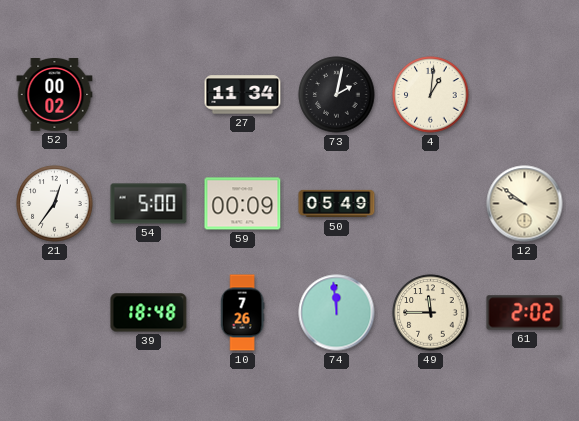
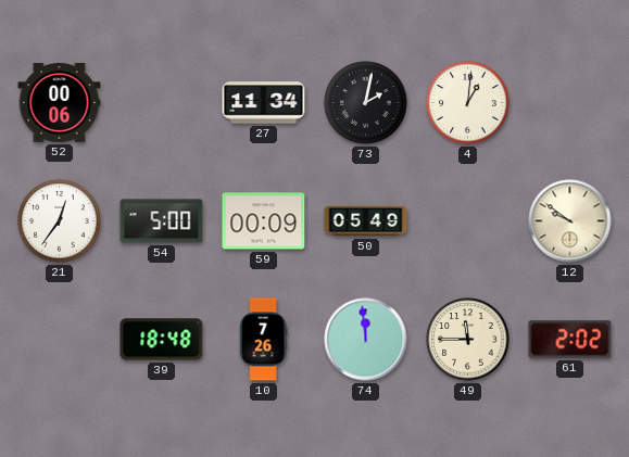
52: 00:02 -> 00:06
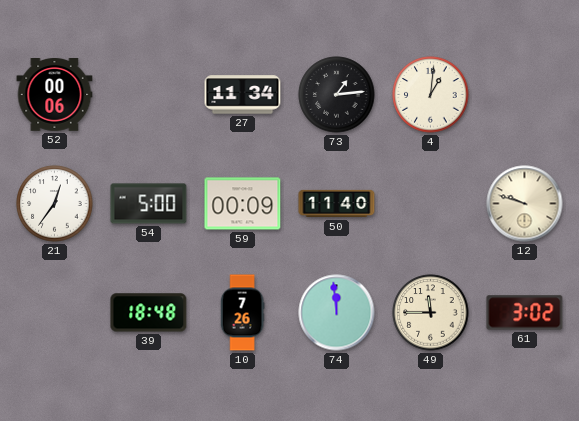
73: 2:02 -> 1:14
50: 05:49 -> 11:40
12: 9:51 -> 9:48
61: 2:02 -> 3:02
